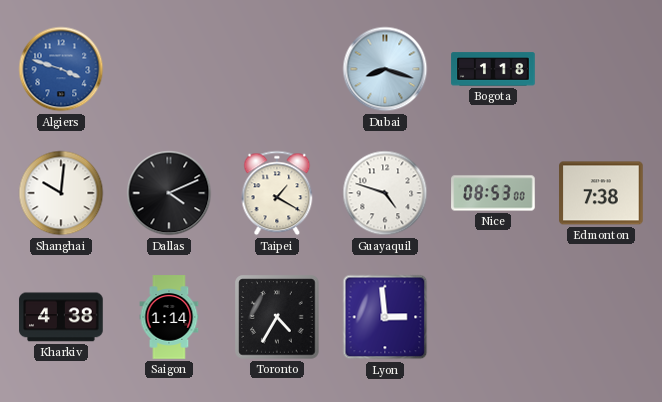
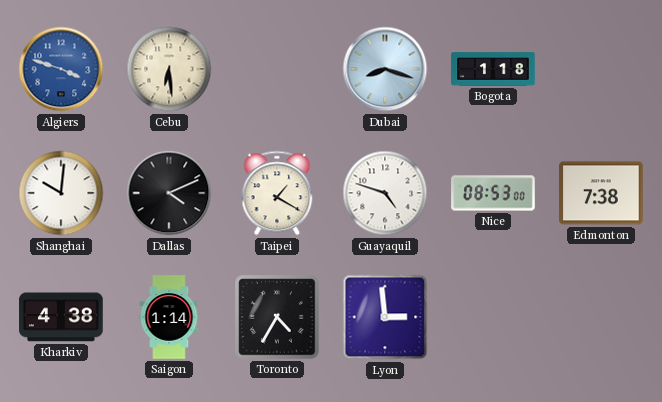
Cebu: none -> 6:29
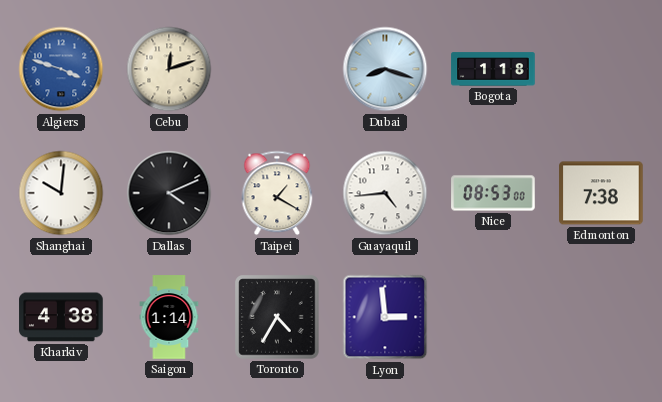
Cebu: 6:29 -> 12:12
Guayaquil: 4:48 -> 4:44
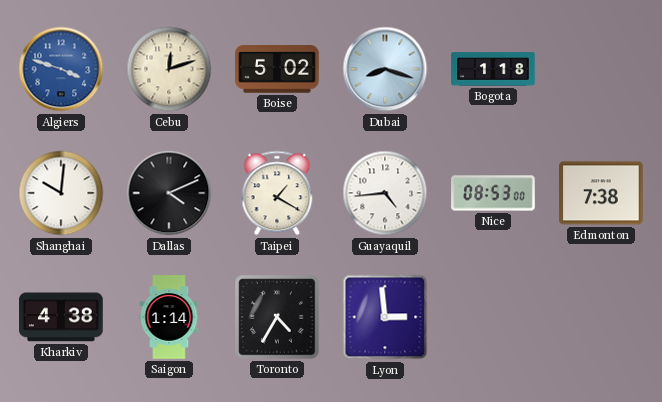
Boise: none -> 5:02
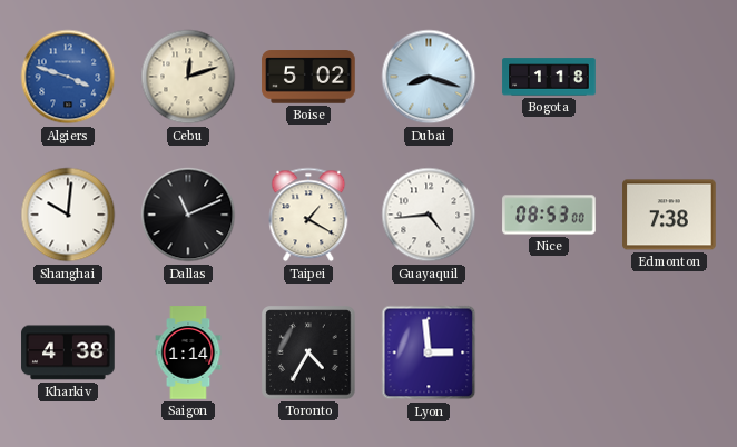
Dallas: 4:11 -> 11:11
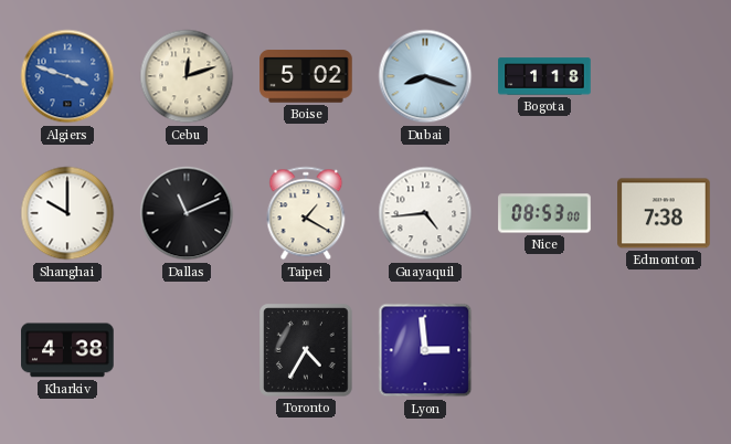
Shanghai: 10:01 -> 10:00
Saigon: 1:14 -> none
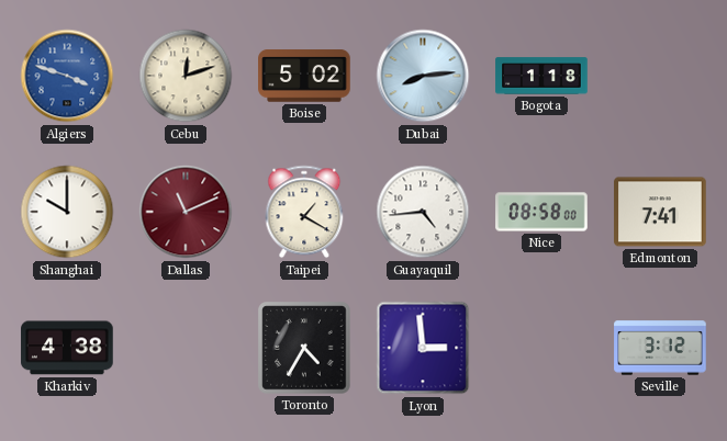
Dubai: 8:18 -> 8:14
Dallas dial: black -> burgundy
Nice: 08:53 -> 08:58
Edmonton: 7:38 -> 7:41
Seville: none -> 3:12
